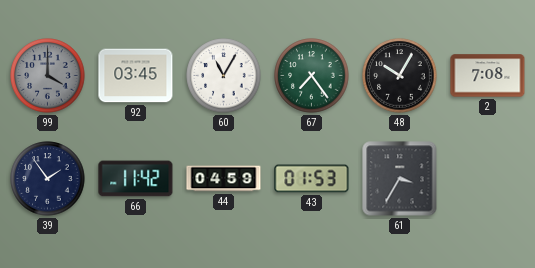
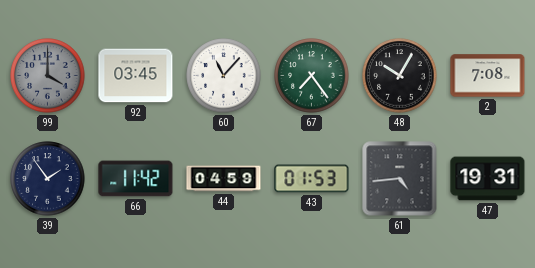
60: 11:05 -> 11:07
61: 3:35 -> 4:44
47: none -> 19:31
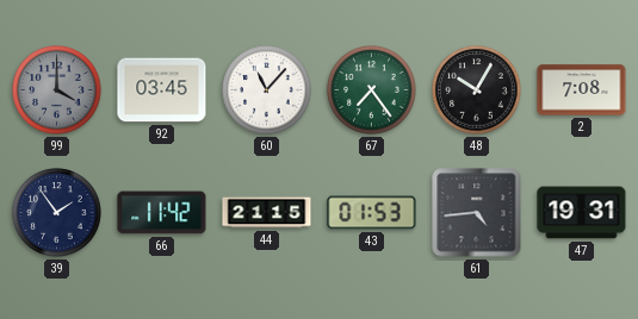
44: 04:59 -> 21:15
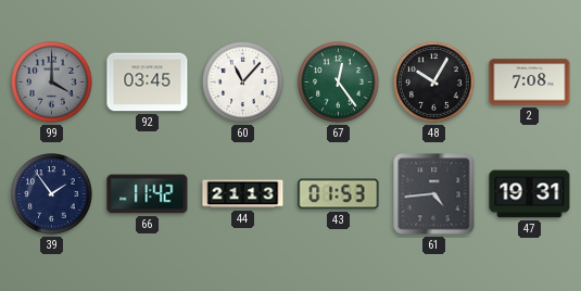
67: 7:24 -> 12:24
44: 21:15 -> 21:13
